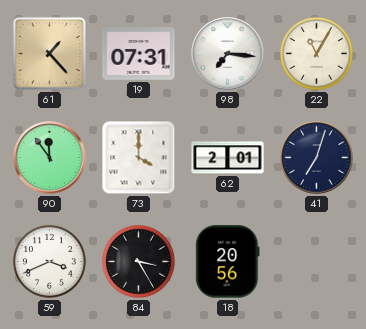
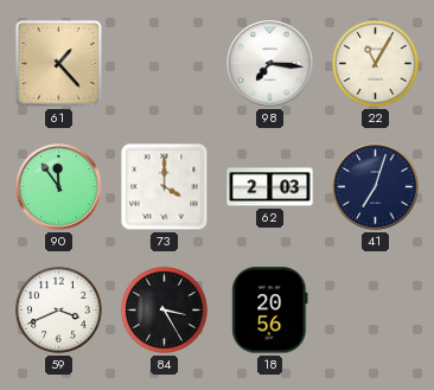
19: 07:31 -> none
62: 2:01 -> 2:03
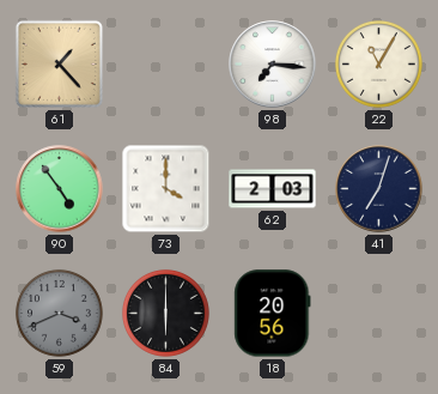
90: 11:54 -> 4:54
59 dial: white -> grey
84: 3:25 -> 6:00
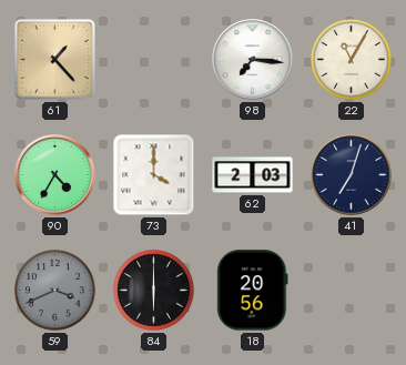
90: 4:54 -> 4:35
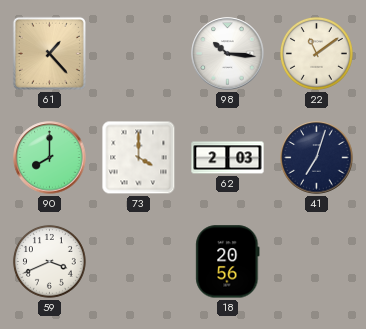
98: 7:16 -> 10:16
22: 11:05 -> 11:09
90: 4:35 -> 8:00
59 dial: grey -> white
84: 6:00 -> none
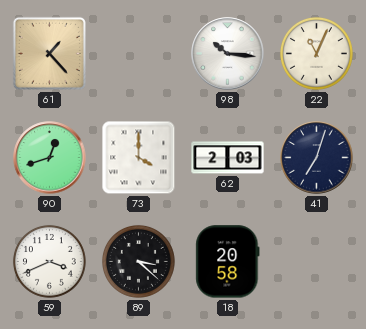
22: 11:09 -> 11:04
90: 8:00 -> 12:42
89: none -> 3:22
18: 20:56 -> 20:58
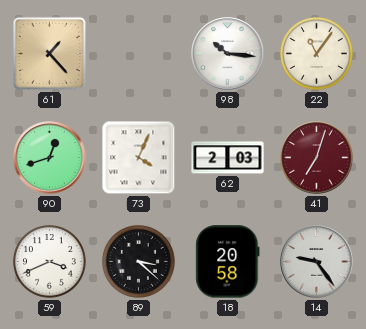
22: 11:04 -> 11:06
73: 4:00 -> 4:04
41 dial: navy -> burgundy
14: none -> 9:24
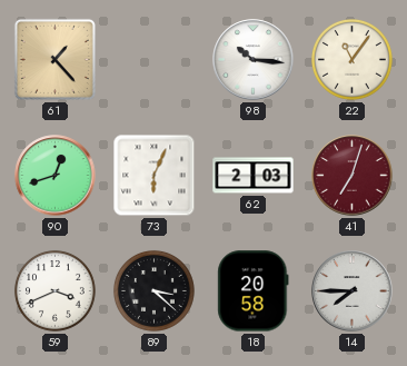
73: 4:04 -> 6:04
14: 9:24 -> 7:45
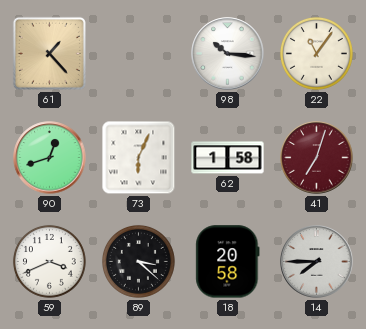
62: 2:03 -> 1:58
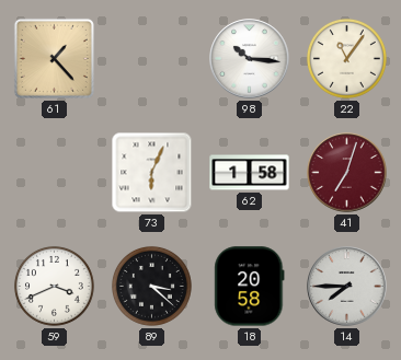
90: 12:42 -> none
